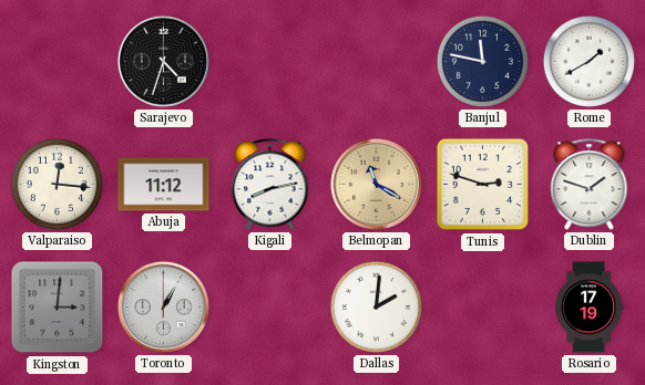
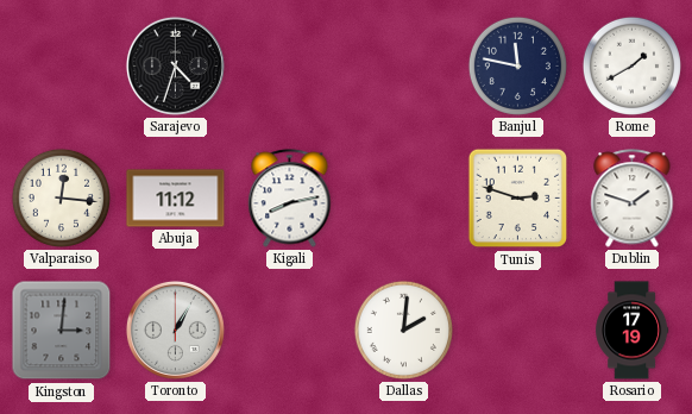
Belmopan: 11:20 -> none
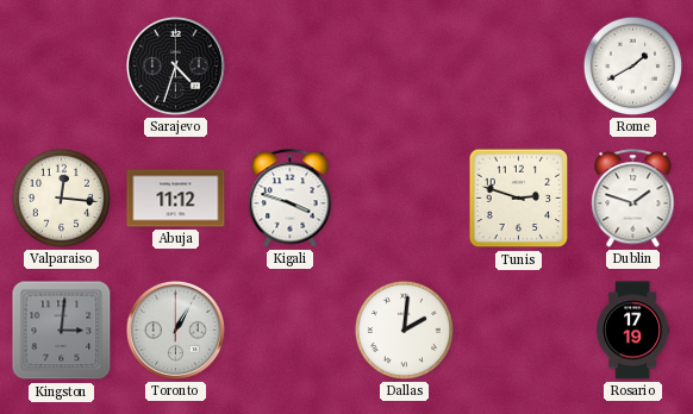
Banjul: 11:47 -> none
Kigali: 8:13 -> 3:48
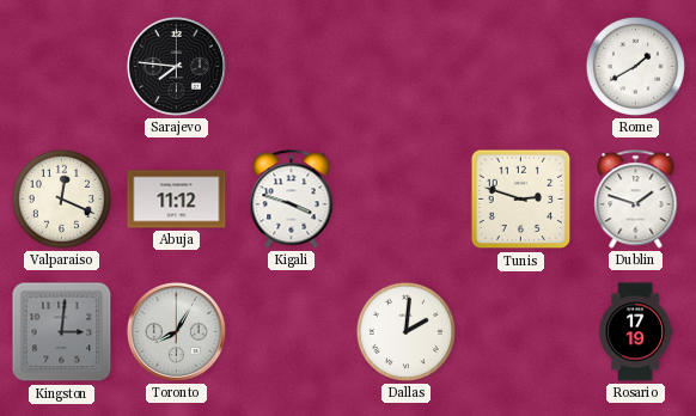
Sarajevo: 4:33 -> 7:46
Valparaiso: 12:16 -> 12:19
Toronto: 1:05 -> 8:05
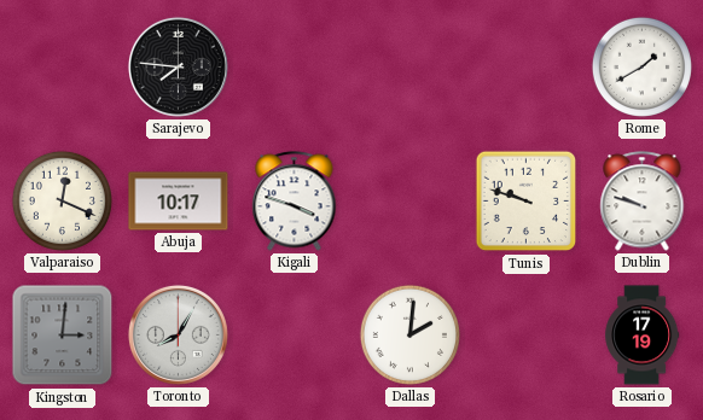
Abuja: 11:12 -> 10:17
Tunis: 2:48 -> 9:48
Dublin: 1:48 -> 9:48
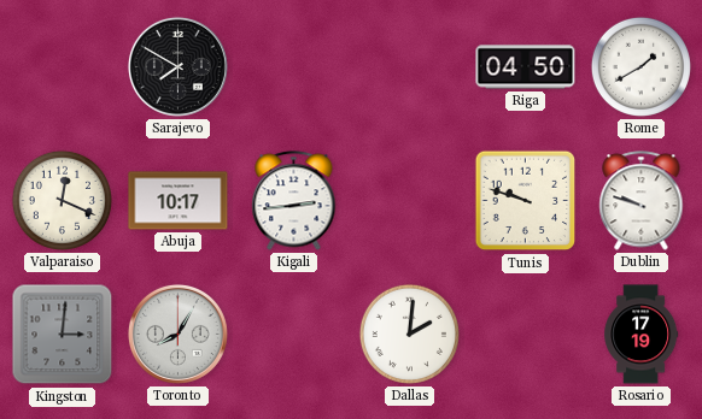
Sarajevo: 7:46 -> 7:50
Riga: none -> 04:50
Kigali: 3:48 -> 2:44
